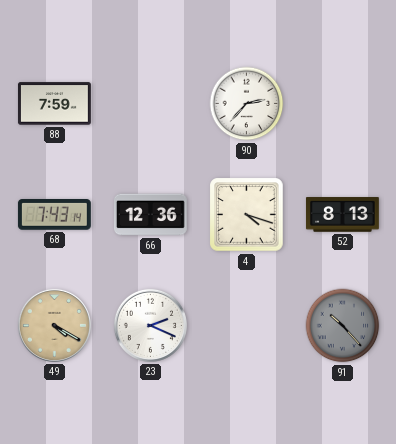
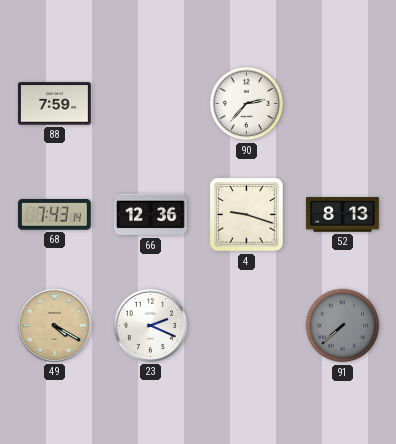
4: 4:18 -> 9:18
91: 10:23 -> 7:38
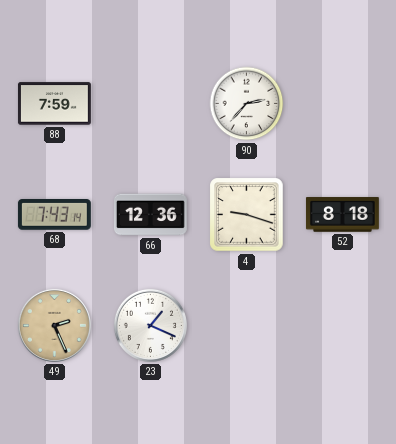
52: 8:13 -> 8:18
49: 4:20 -> 2:26
23: 2:19 -> 1:19
91: 7:38 -> none
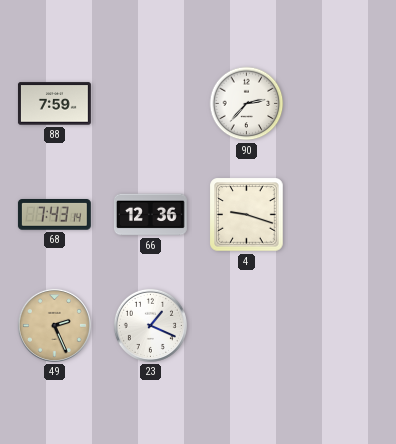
52: 8:18 -> none
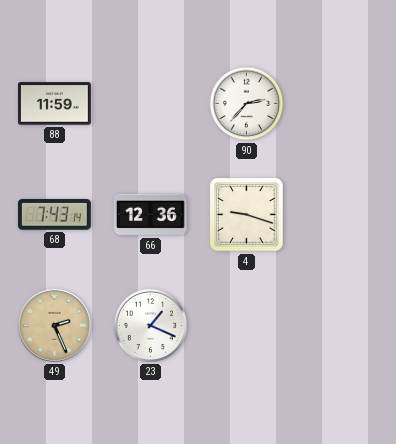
88: 7:59 -> 11:59
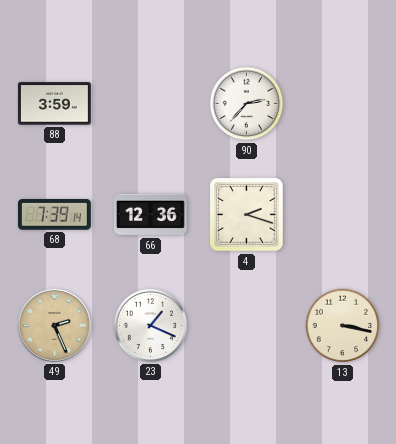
88: 11:59 -> 3:59
68: 7:43 -> 7:39
4: 9:18 -> 2:18
13: none -> 3:17
